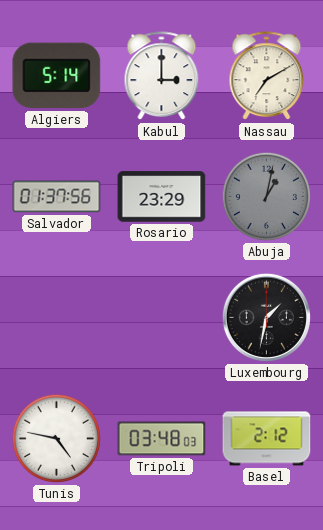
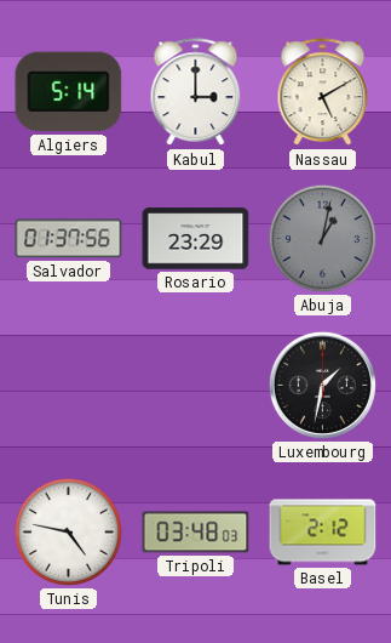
Nassau: 7:10 -> 5:10
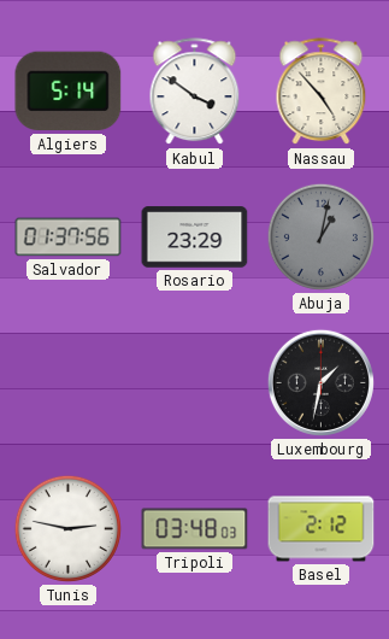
Kabul: 3:00 -> 3:51
Nassau: 5:10 -> 4:53
Tunis: 4:47 -> 2:47
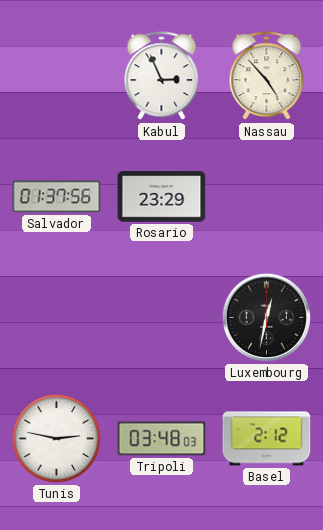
Algiers: 5:14 -> none
Kabul: 3:51 -> 2:56
Abuja: 1:02 -> none
Luxembourg: 1:32 -> 12:32
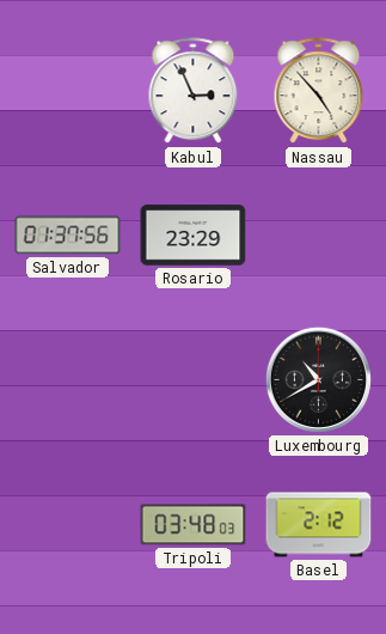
Luxembourg: 12:32 -> 10:40
Tunis: 2:47 -> none
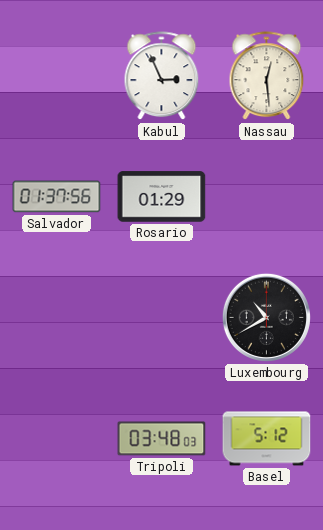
Nassau: 4:53 -> 12:29
Rosario: 23:29 -> 01:29
Basel: 2:12 -> 5:12
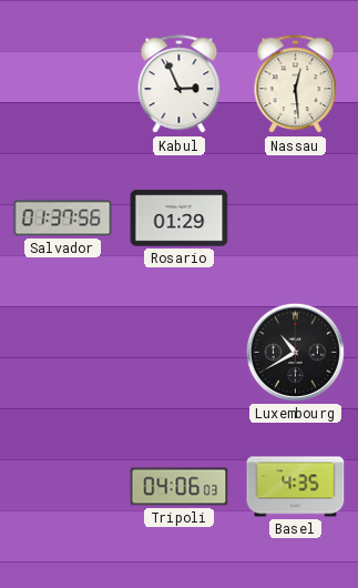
Tripoli: 03:48 -> 04:06
Basel: 5:12 -> 4:35
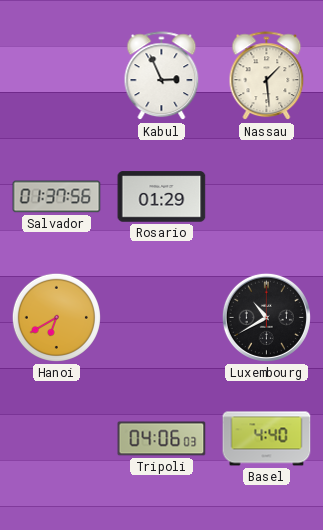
Nassau: 12:29 -> 1:29
Hanoi: none -> 6:40
Basel: 4:35 -> 4:40
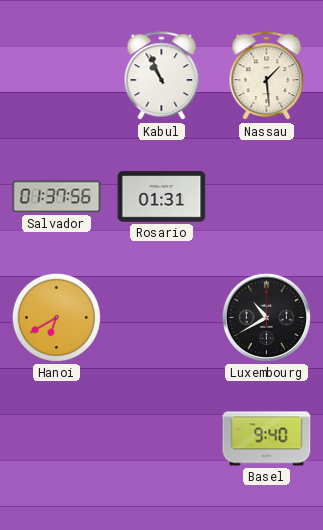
Kabul: 2:56 -> 10:56
Rosario: 01:29 -> 01:31
Tripoli: 04:06 -> none
Basel: 4:40 -> 9:40
